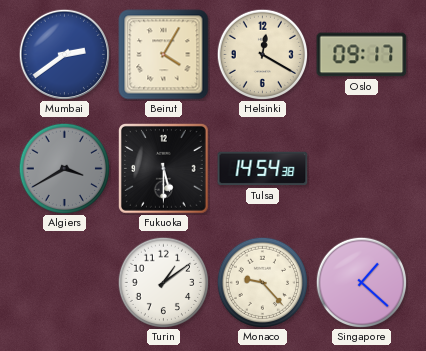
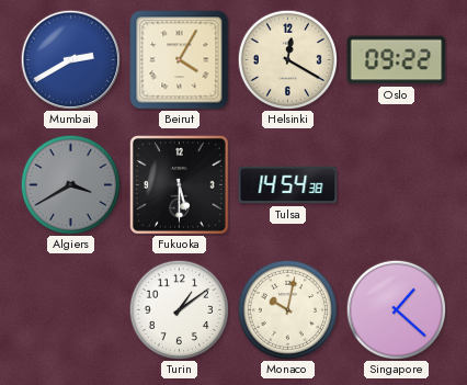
Mumbai: 2:39 -> 2:40
Oslo: 09:17 -> 09:22
Monaco: 9:23 -> 10:02
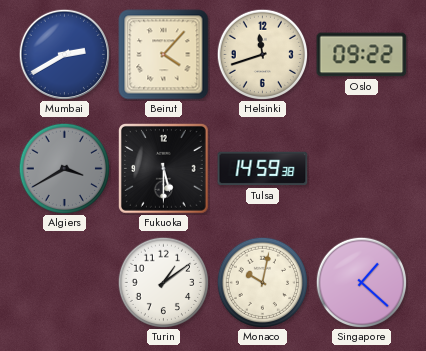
Beirut: 4:05 -> 4:07
Helsinki: 12:20 -> 11:42
Tulsa: 14:54 -> 14:59
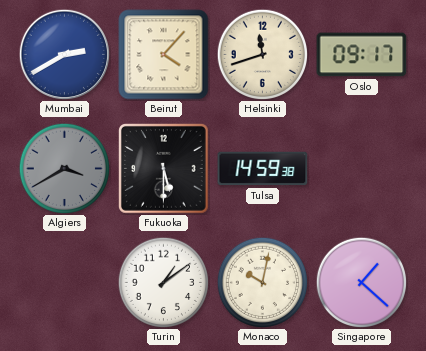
Oslo: 09:22 -> 09:17
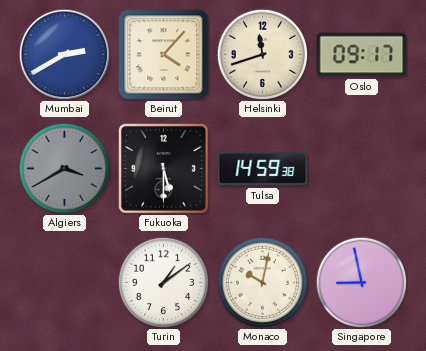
Singapore: 1:22 -> 8:58
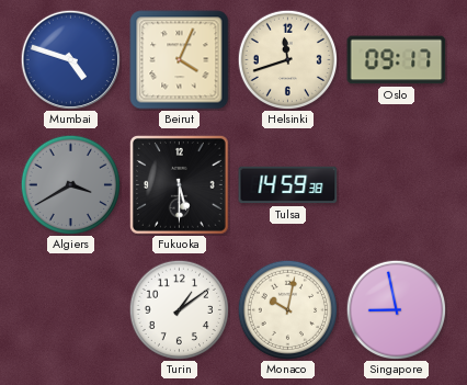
Mumbai: 2:40 -> 4:48
Beirut: 4:07 -> 4:04
